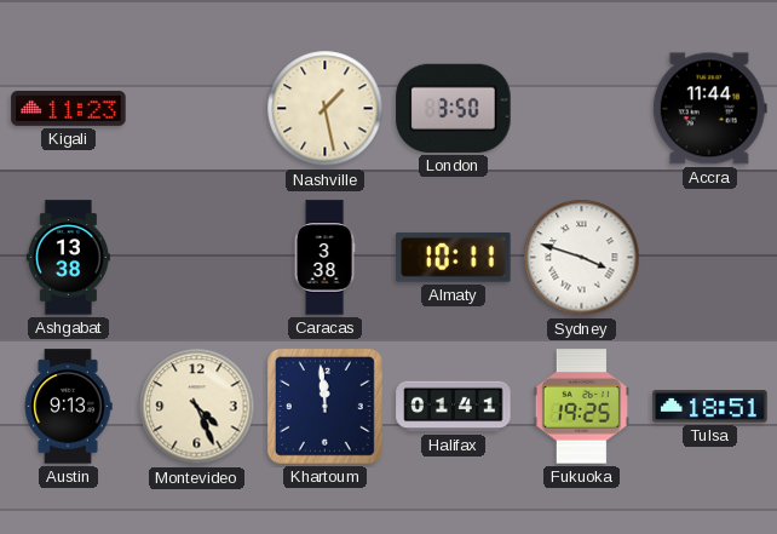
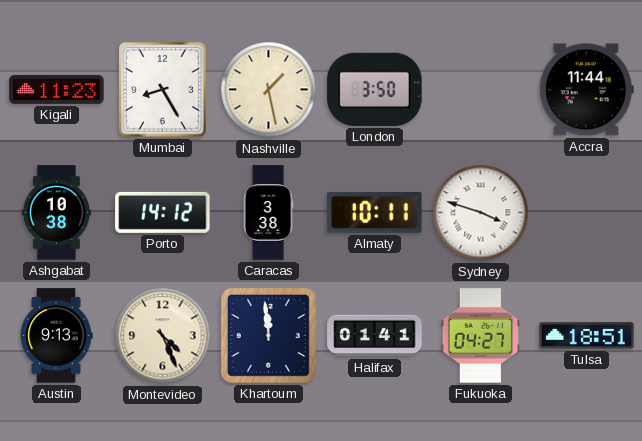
Mumbai: none -> 8:25
Ashgabat: 13:38 -> 10:38
Porto: none -> 14:12
Fukuoka: 19:25 -> 04:27
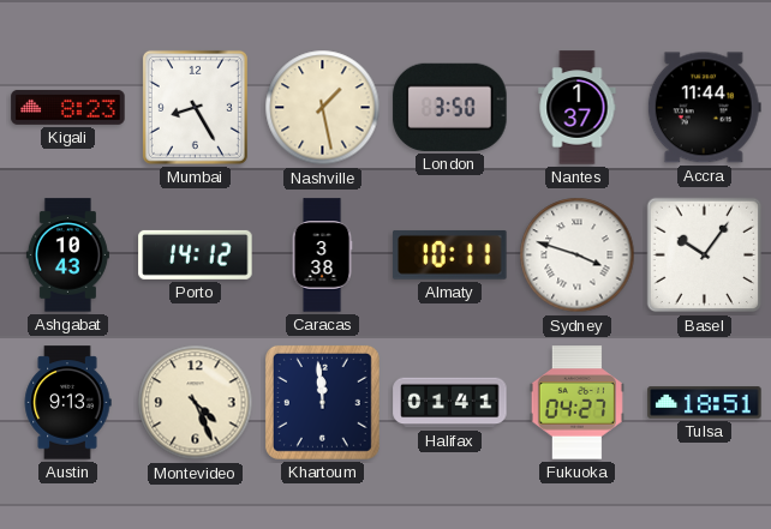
Kigali: 11:23 -> 8:23
Nantes: none -> 1:37
Ashgabat: 10:38 -> 10:43
Basel: none -> 10:06
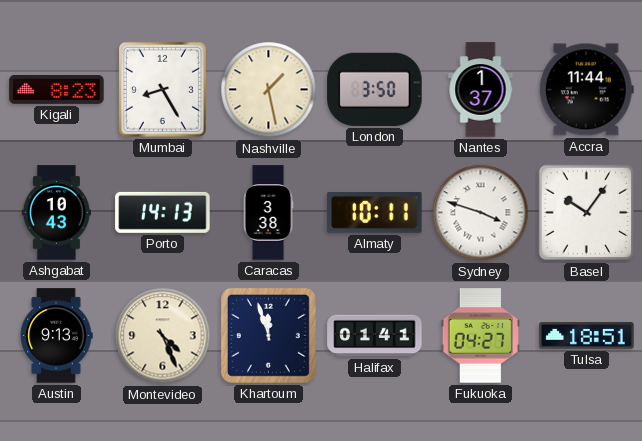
Porto: 14:12 -> 14:13
Khartoum: 11:59 -> 11:57
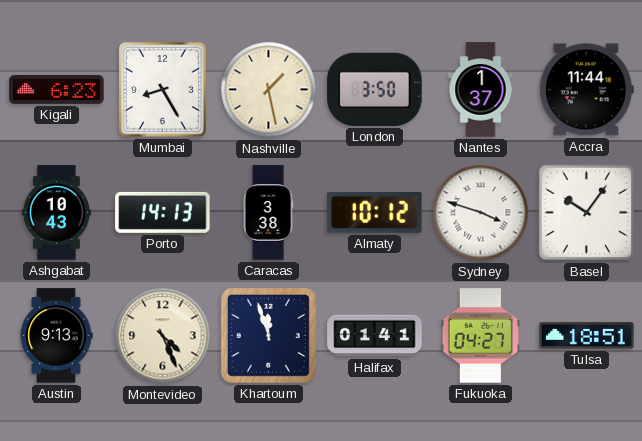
Kigali: 8:23 -> 6:23
Almaty: 10:11 -> 10:12
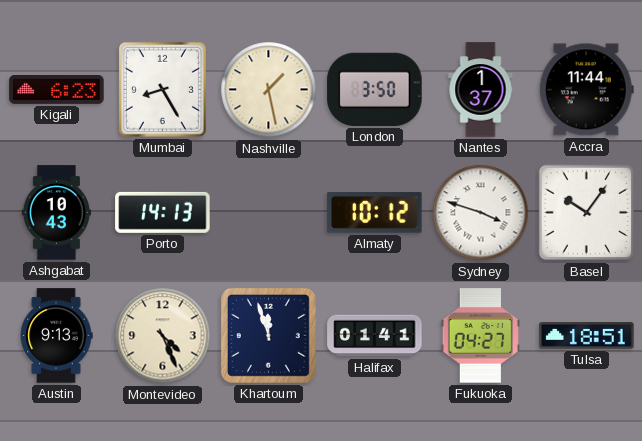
Caracas: 3:38 -> none
